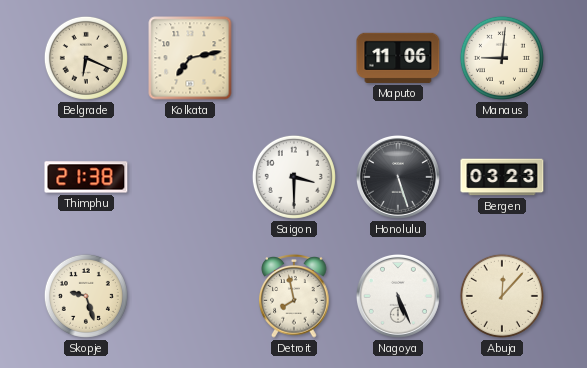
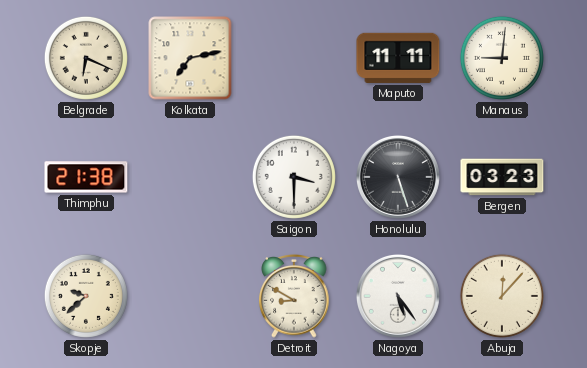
Maputo: 11:06 -> 11:11
Skopje: 9:27 -> 9:38
Detroit: 7:58 -> 8:50
Nagoya: 5:26 -> 5:24
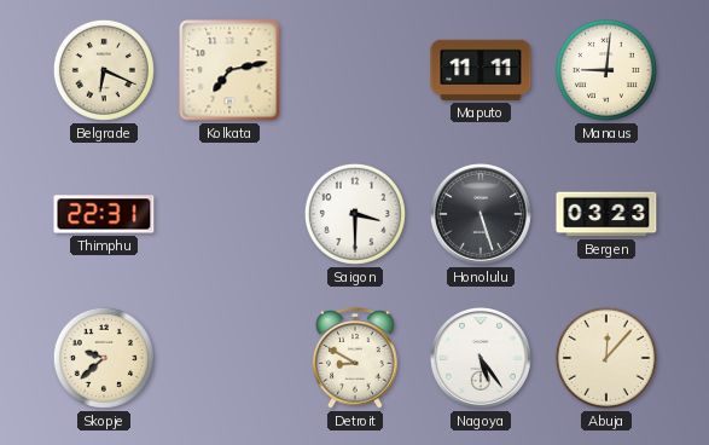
Thimphu: 21:38 -> 22:31
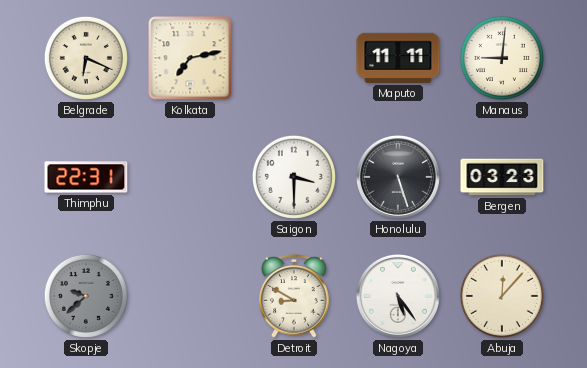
Skopje dial: cream -> grey
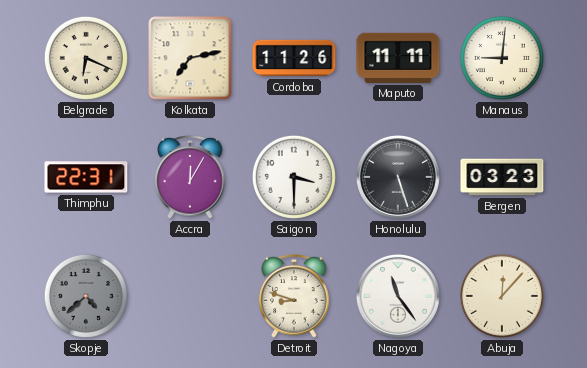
Cordoba: none -> 11:26
Accra: none -> 12:05
Skopje: 9:38 -> 4:38
Detroit: 8:50 -> 8:48
Nagoya: 5:24 -> 11:24
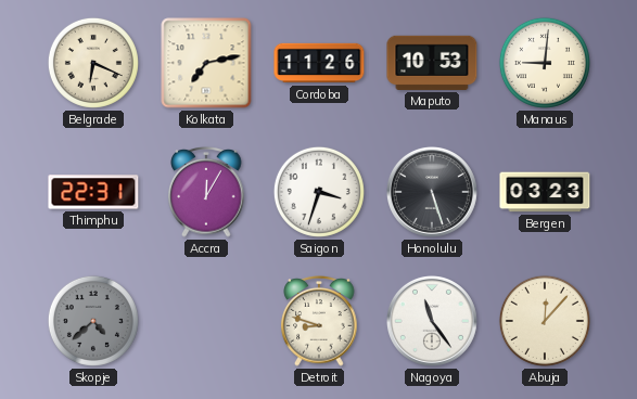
Maputo: 11:11 -> 10:53
Saigon: 3:30 -> 3:33
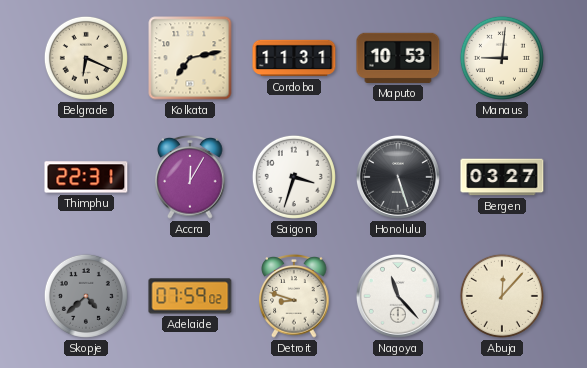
Cordoba: 11:26 -> 11:31
Bergen: 03:23 -> 03:27
Adelaide: none -> 07:59
Nagoya: 11:24 -> 11:23
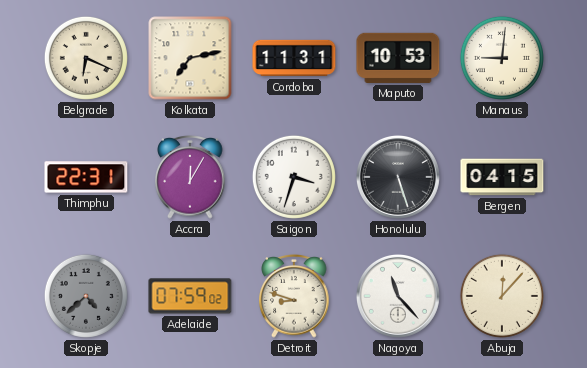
Bergen: 03:27 -> 04:15
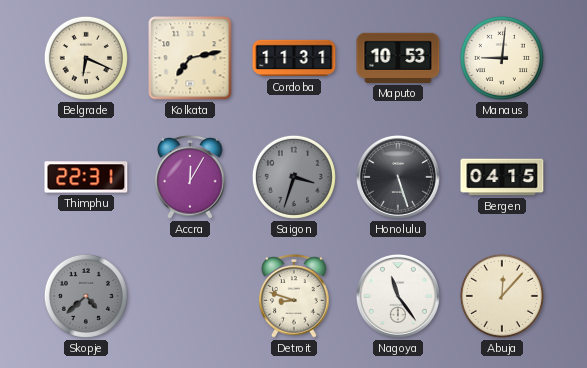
Saigon dial: white -> grey
Adelaide: 07:59 -> none
Nagoya: 11:23 -> 11:24
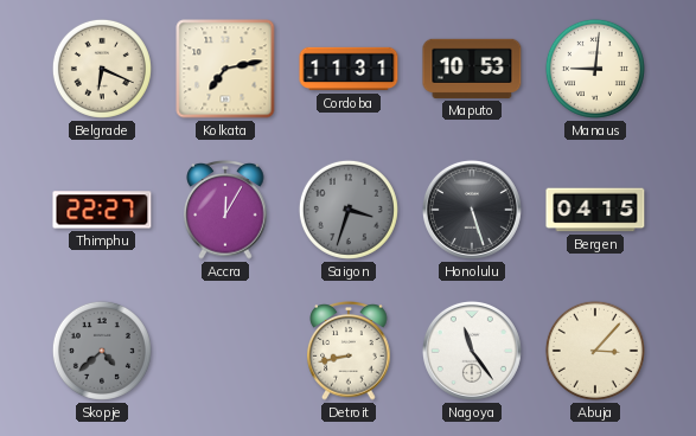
Thimphu: 22:31 -> 22:27
Detroit: 8:48 -> 8:43
Abuja: 12:07 -> 3:07
